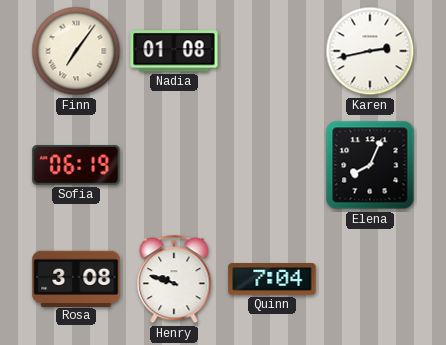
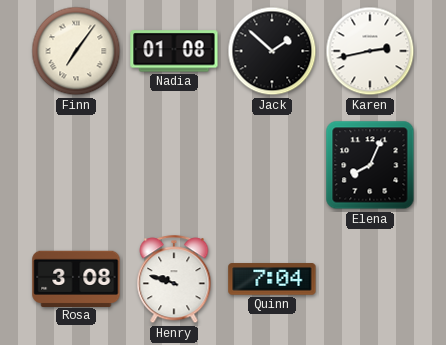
Jack: none -> 1:52
Sofia: 06:19 -> none
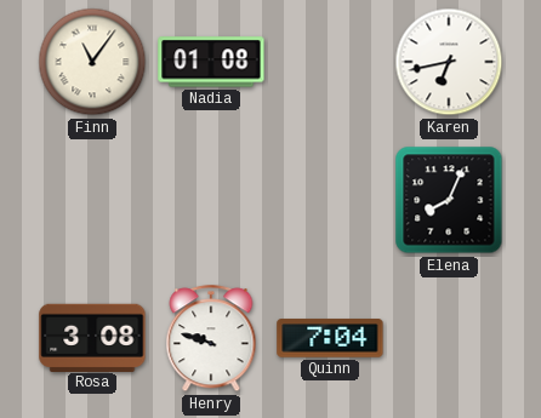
Finn: 7:06 -> 11:06
Jack: 1:52 -> none
Karen: 2:43 -> 6:43
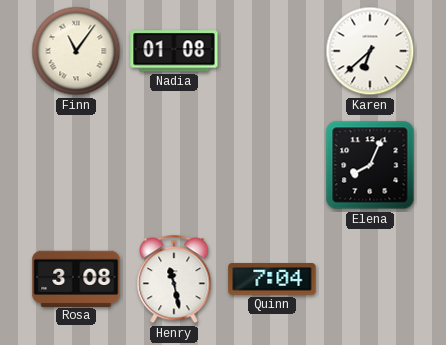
Karen: 6:43 -> 6:38
Henry: 9:48 -> 11:28
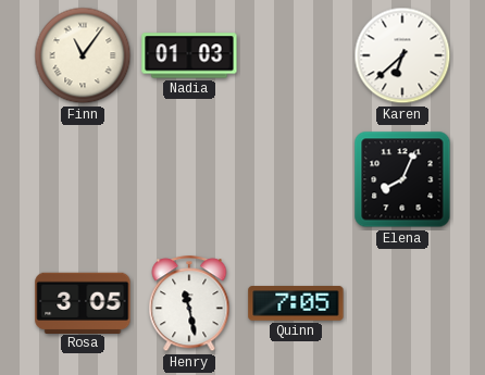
Nadia: 01:08 -> 01:03
Rosa: 3:08 -> 3:05
Quinn: 7:04 -> 7:05
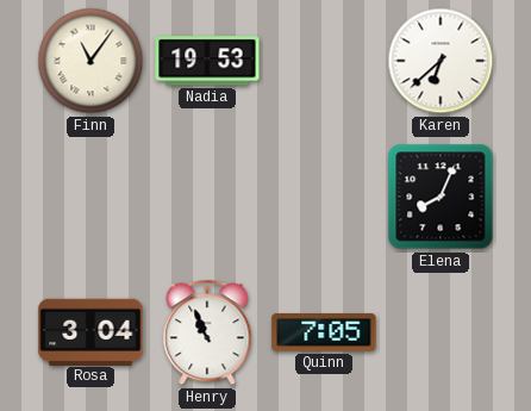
Nadia: 01:03 -> 19:53
Rosa: 3:05 -> 3:04
Henry: 11:28 -> 10:56
